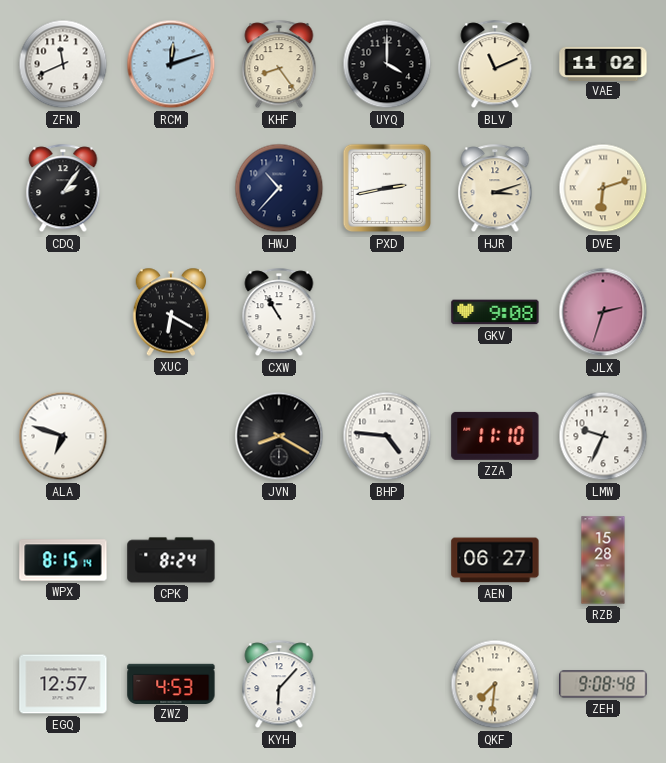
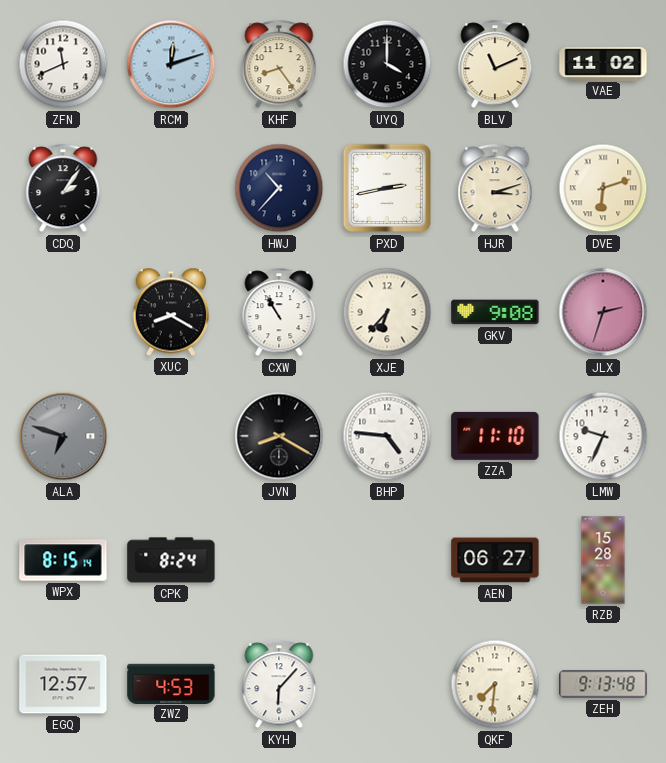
XUC: 6:20 -> 8:20
XJE: none -> 6:37
ALA dial: white -> grey
ZEH: 9:08 -> 9:13
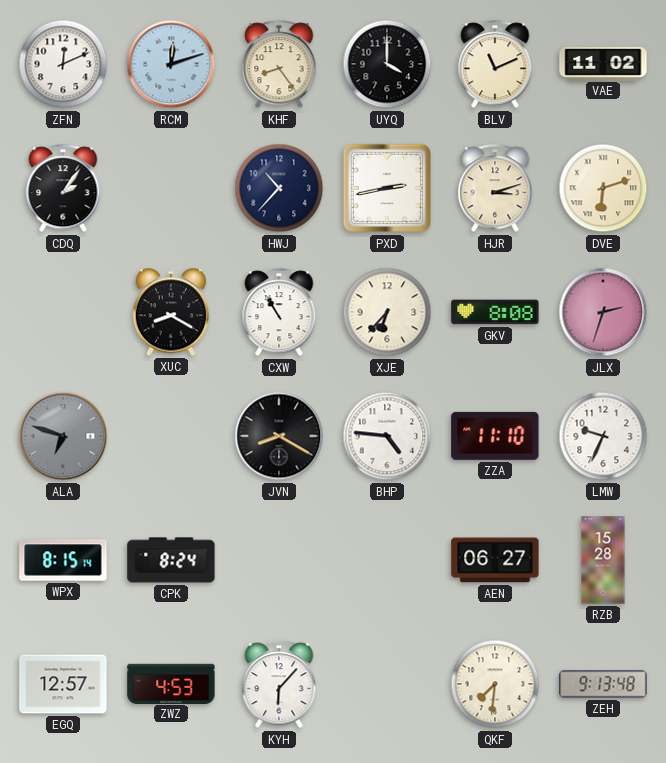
ZFN: 11:41 -> 12:11
GKV: 9:08 -> 8:08
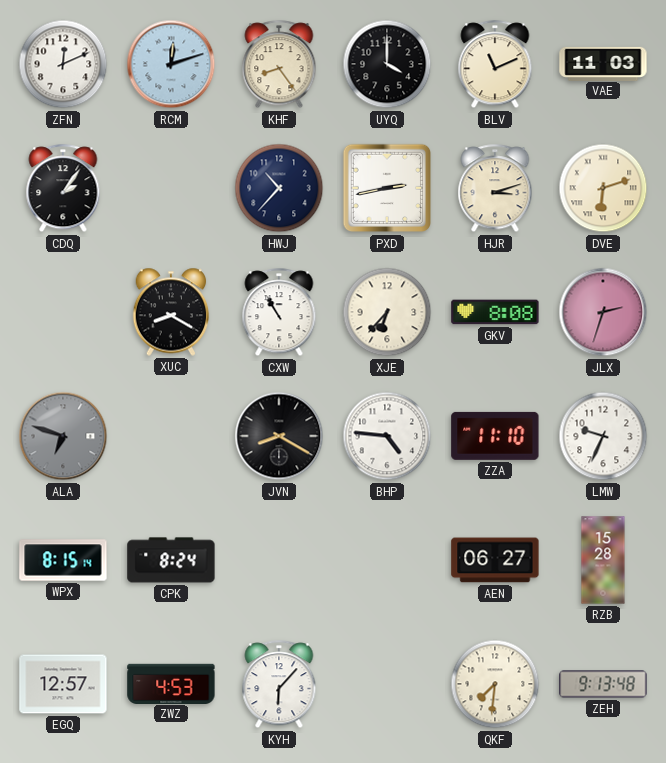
VAE: 11:02 -> 11:03
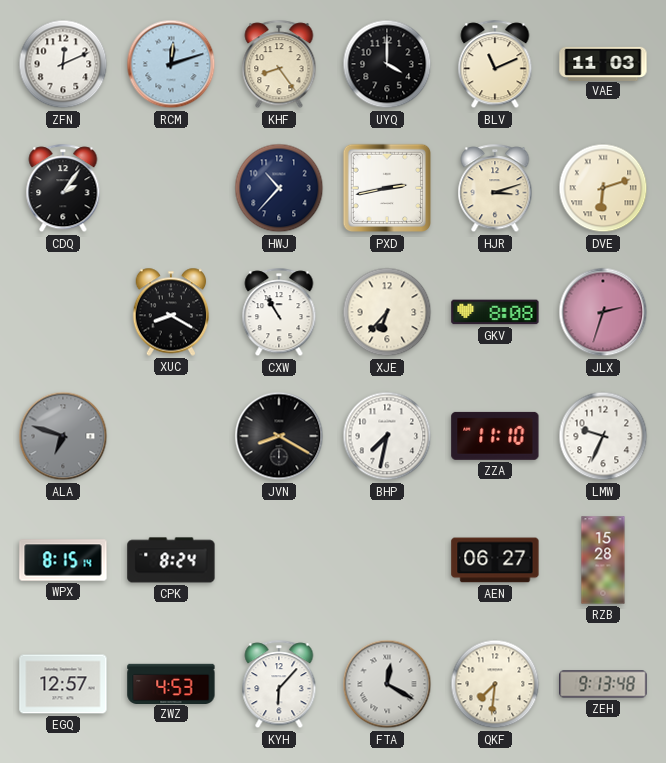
BHP: 4:46 -> 7:32
FTA: none -> 12:20
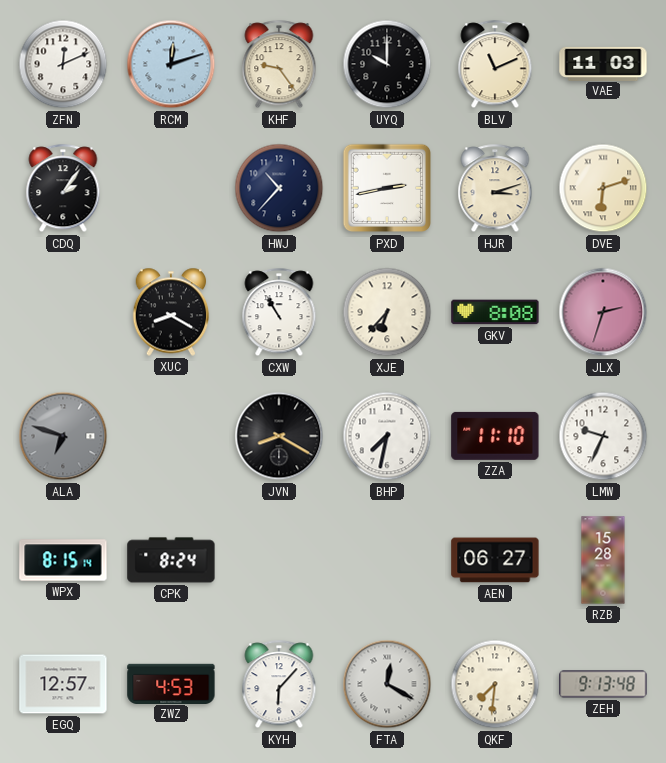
KHF: 8:24 -> 9:24
UYQ: 4:00 -> 10:00
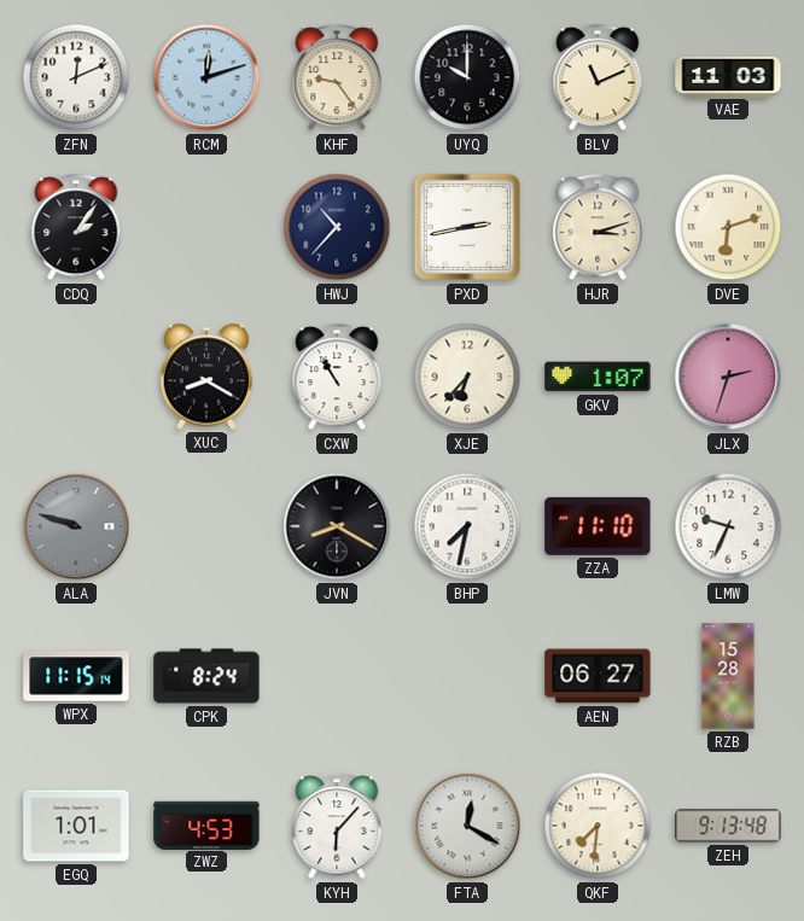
GKV: 8:08 -> 1:07
ALA: 6:48 -> 9:48
WPX: 8:15 -> 11:15
EGQ: 12:57 -> 1:01
